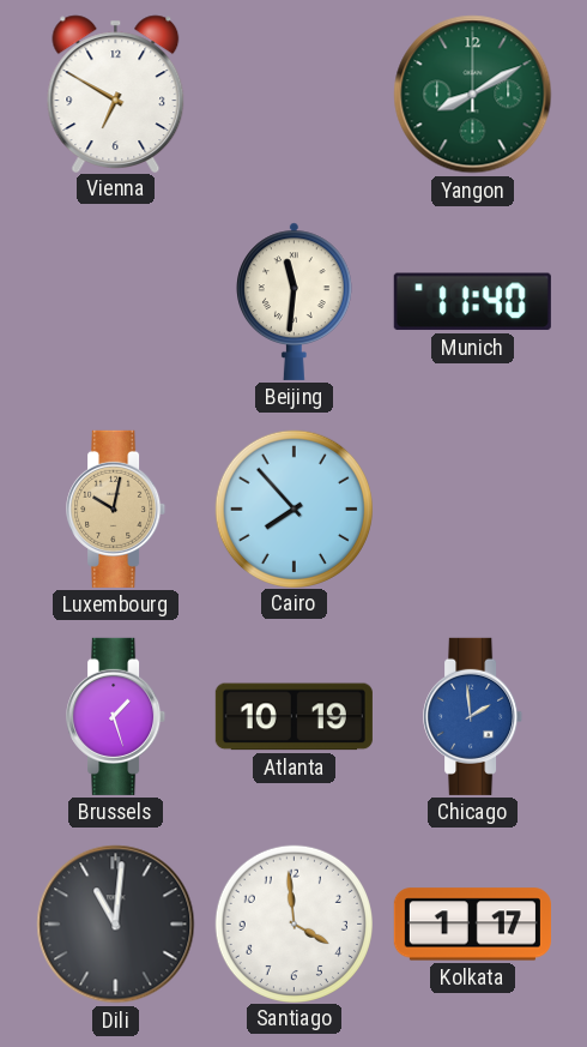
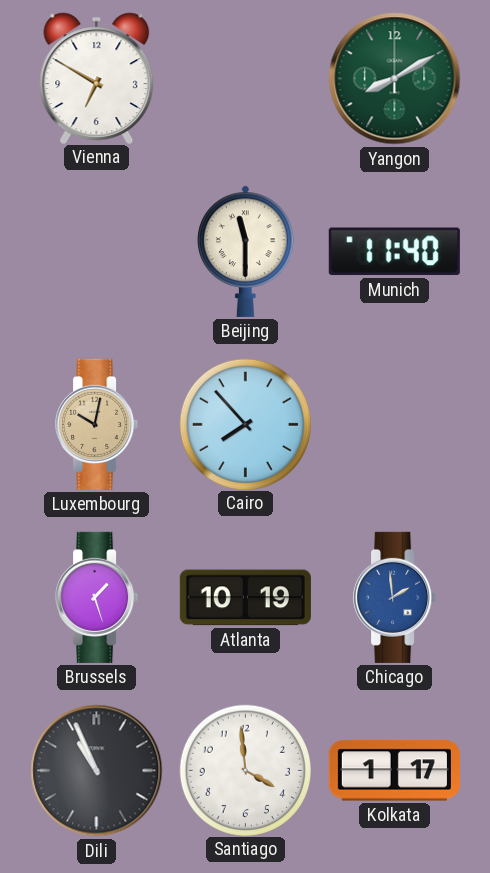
Beijing: 11:31 -> 11:30
Dili: 11:01 -> 10:56
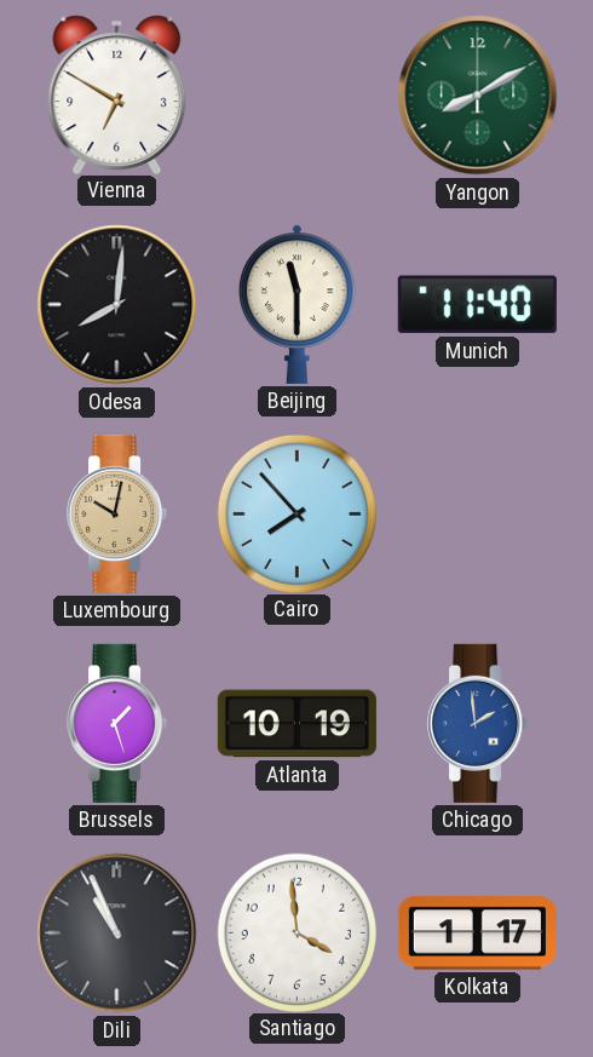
Odesa: none -> 8:01
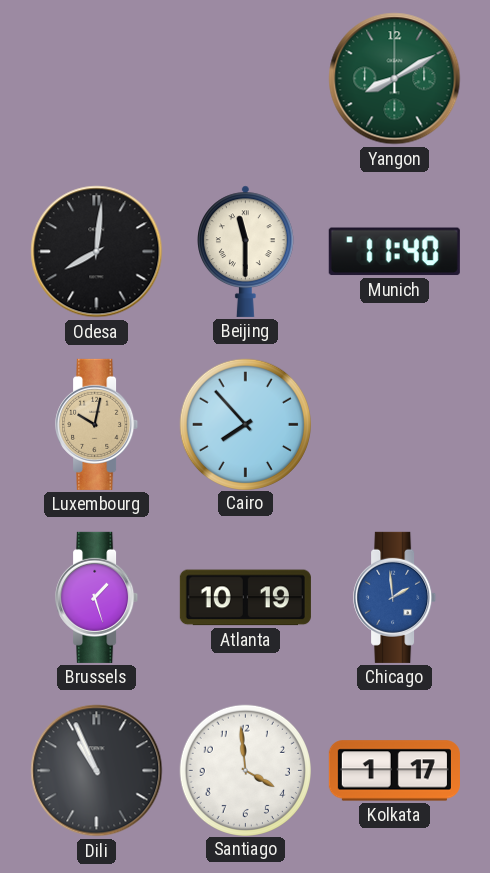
Vienna: 6:50 -> none
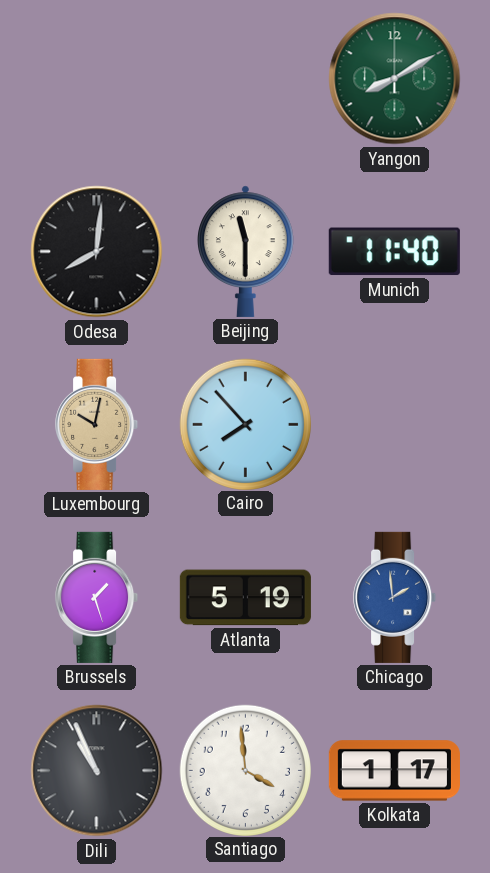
Atlanta: 10:19 -> 5:19
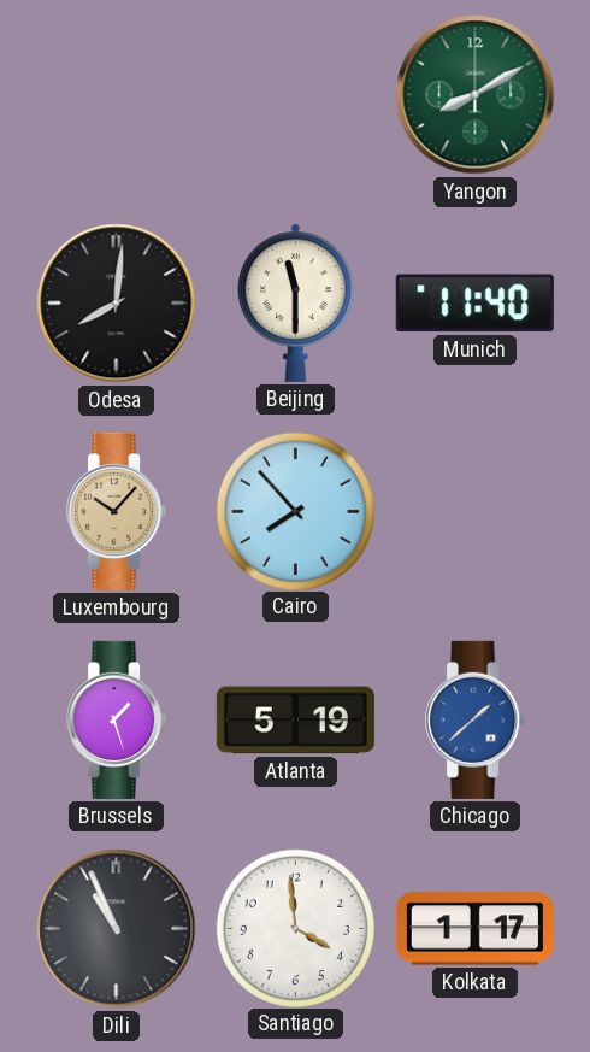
Luxembourg: 10:02 -> 10:07
Chicago: 1:59 -> 1:38
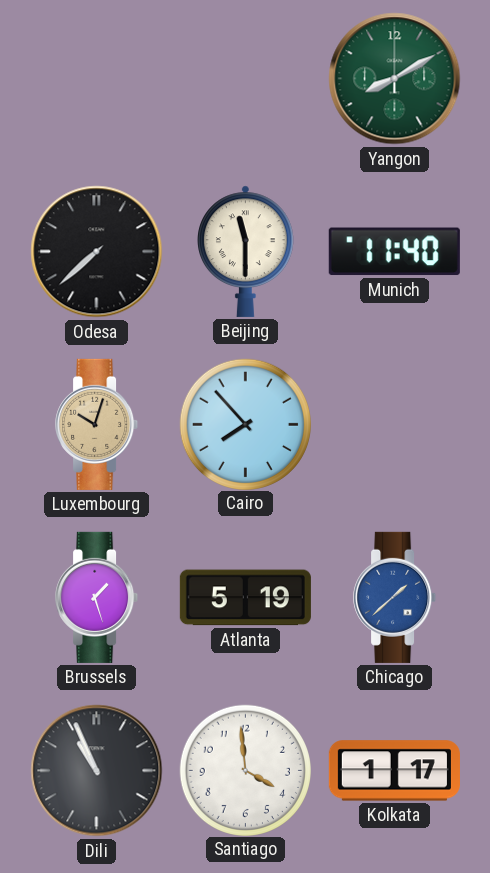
Odesa: 8:01 -> 7:38
Luxembourg: 10:07 -> 10:03
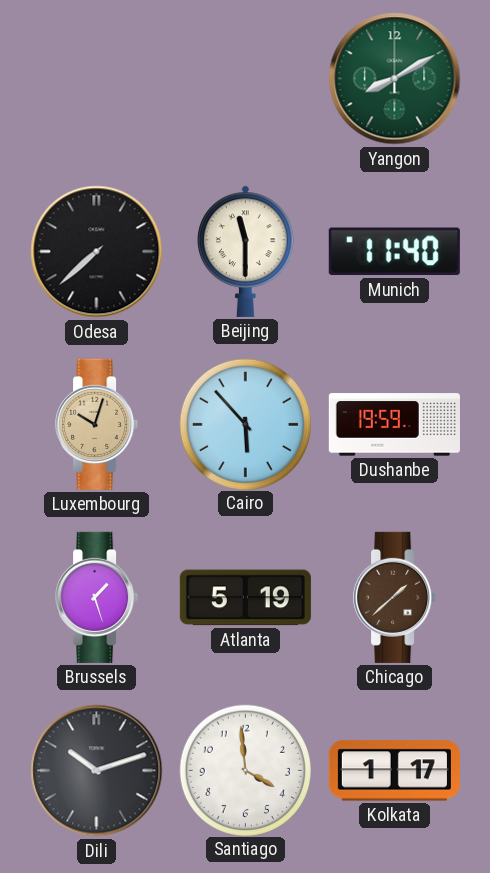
Cairo: 7:53 -> 5:53
Dushanbe: none -> 19:59
Chicago dial: blue -> brown
Dili: 10:56 -> 10:12
